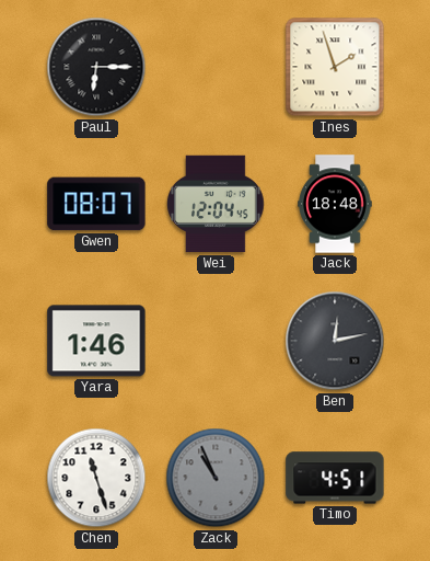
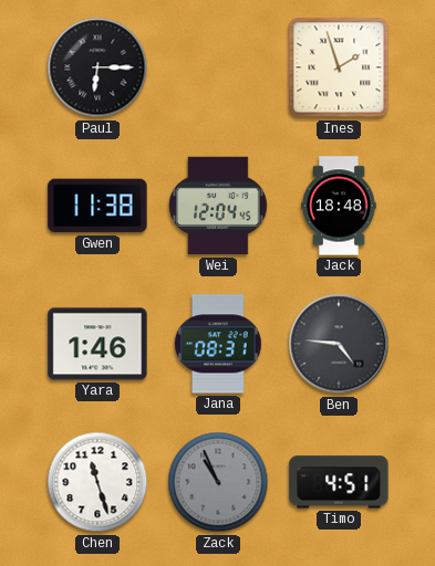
Gwen: 08:07 -> 11:38
Jana: none -> 08:31
Ben: 12:13 -> 4:46
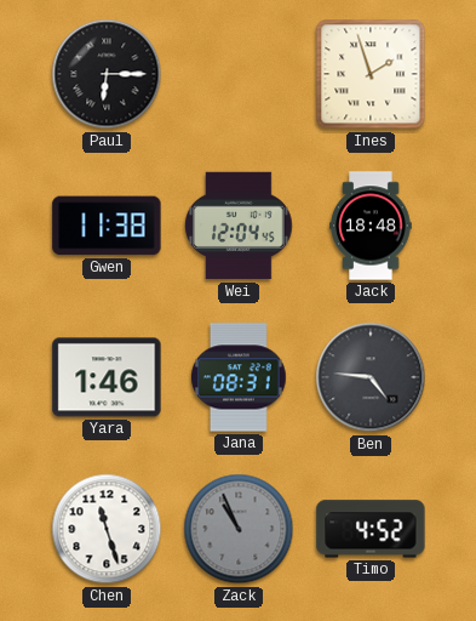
Timo: 4:51 -> 4:52
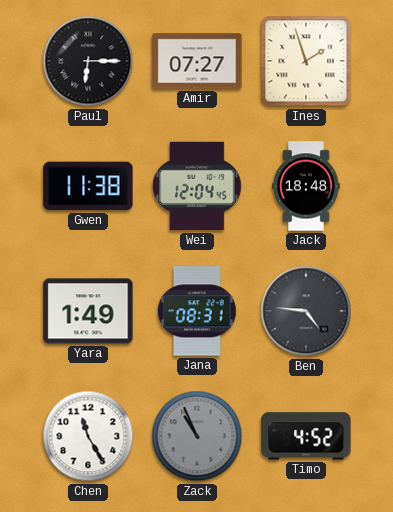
Amir: none -> 07:27
Yara: 1:46 -> 1:49
Chen: 11:27 -> 11:25
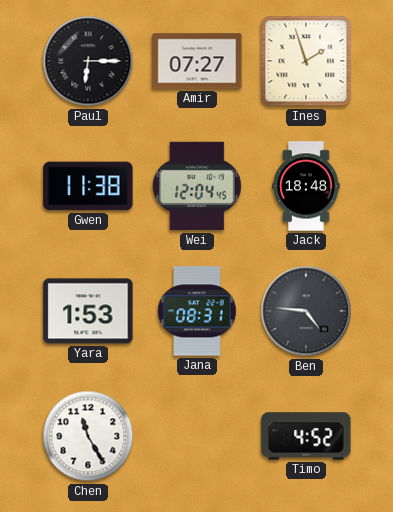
Yara: 1:49 -> 1:53
Zack: 10:56 -> none
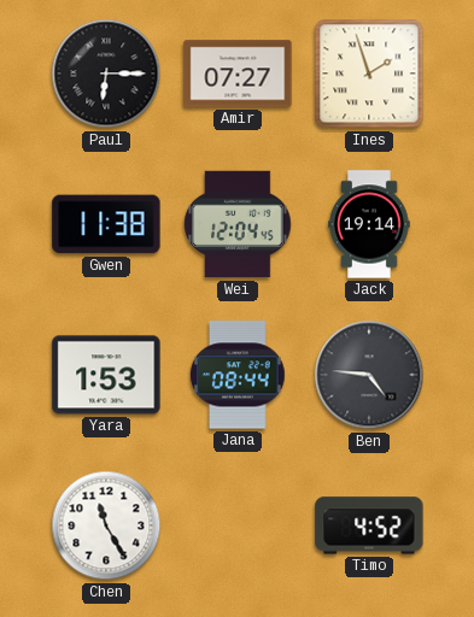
Jack: 18:48 -> 19:14
Jana: 08:31 -> 08:44
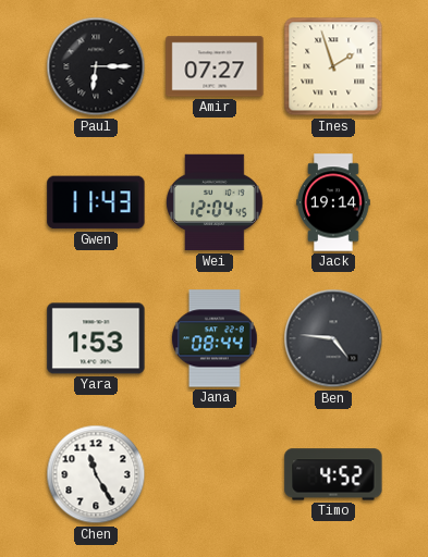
Gwen: 11:38 -> 11:43
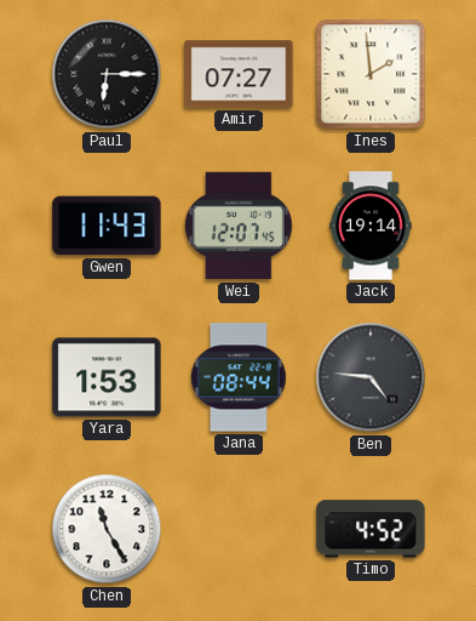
Ines: 1:57 -> 1:59
Wei: 12:04 -> 12:07
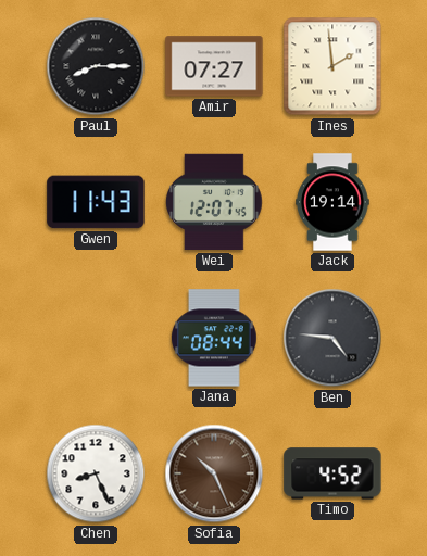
Paul: 6:15 -> 8:15
Yara: 1:53 -> none
Chen: 11:25 -> 8:26
Sofia: none -> 10:26
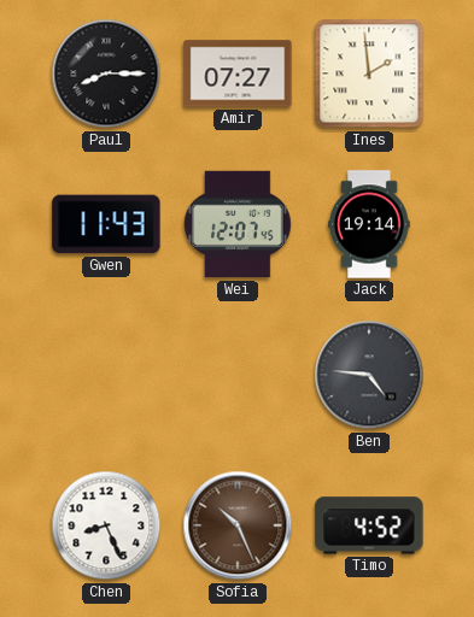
Jana: 08:44 -> none
